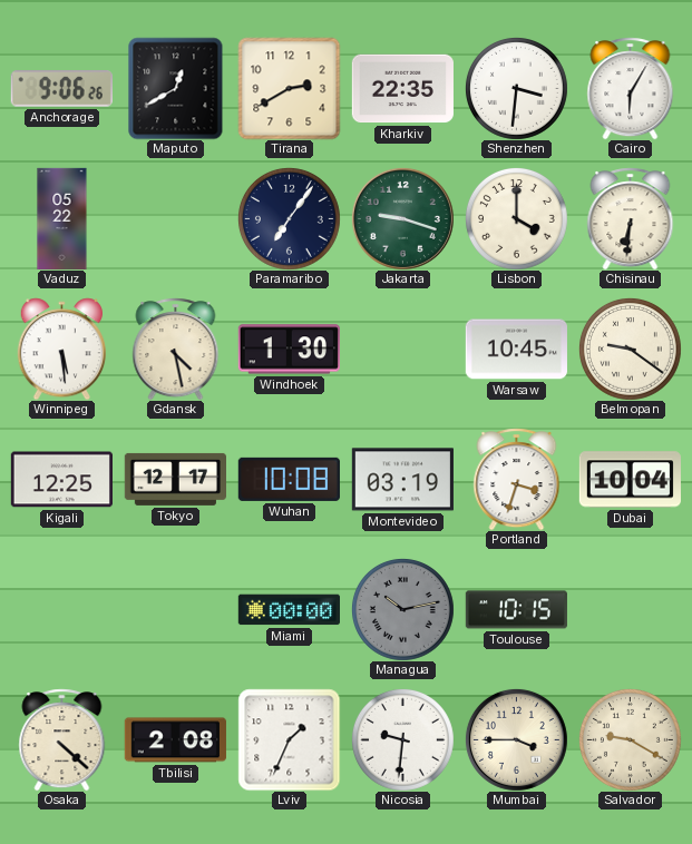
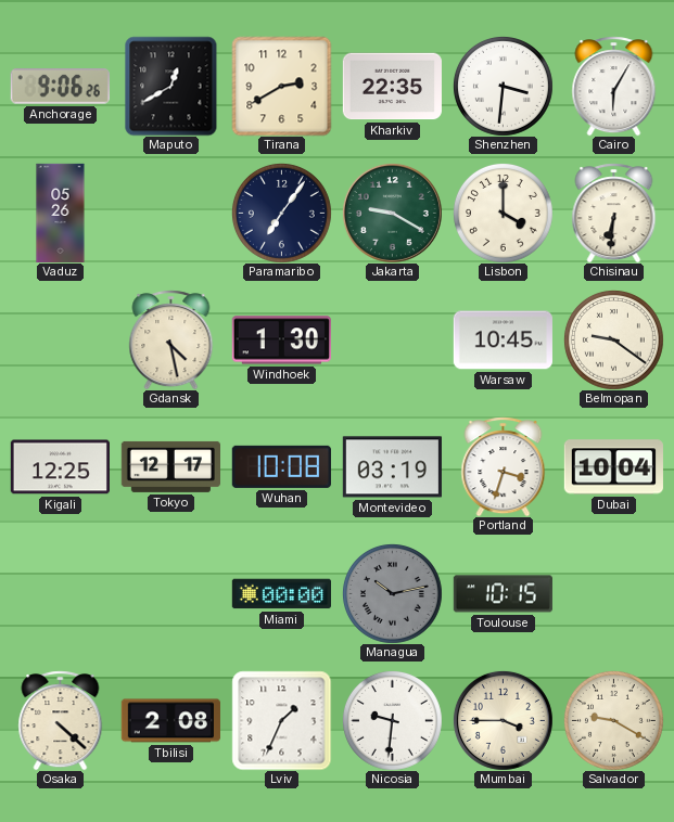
Vaduz: 05:22 -> 05:26
Jakarta: 9:18 -> 9:20
Winnipeg: 5:29 -> none
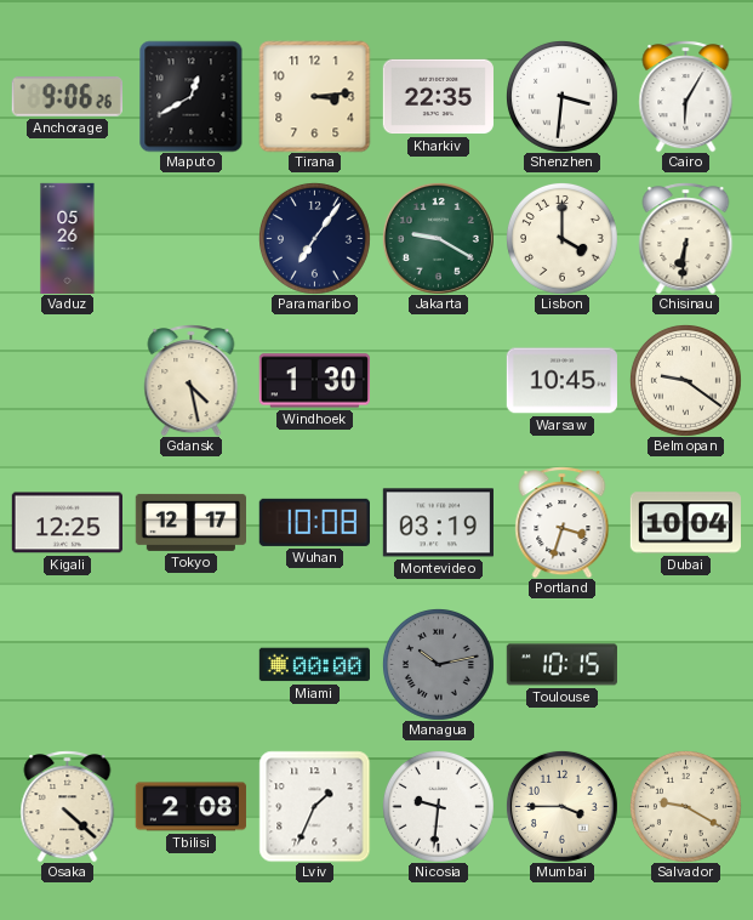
Tirana: 2:40 -> 3:14
